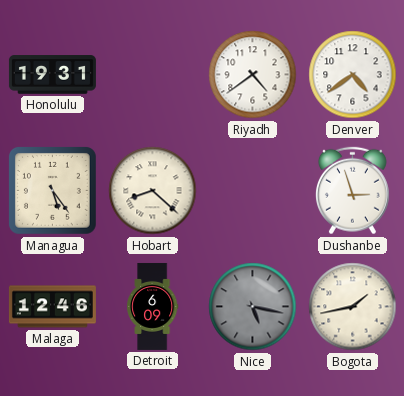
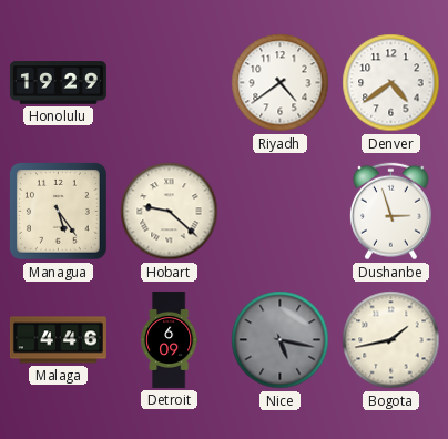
Honolulu: 19:31 -> 19:29
Hobart: 8:22 -> 9:22
Malaga: 12:46 -> 4:46
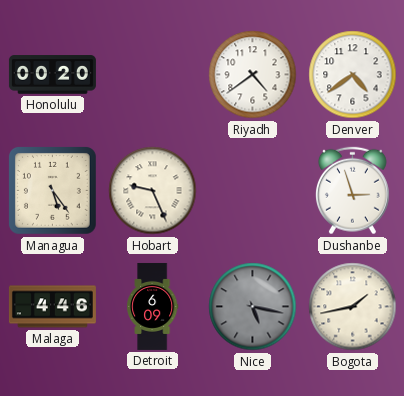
Honolulu: 19:29 -> 00:20
Hobart: 9:22 -> 9:26
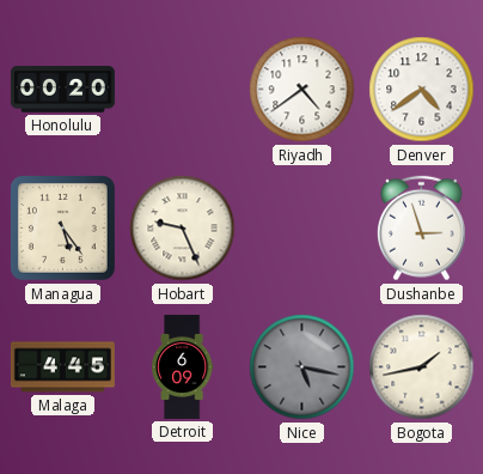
Malaga: 4:46 -> 4:45
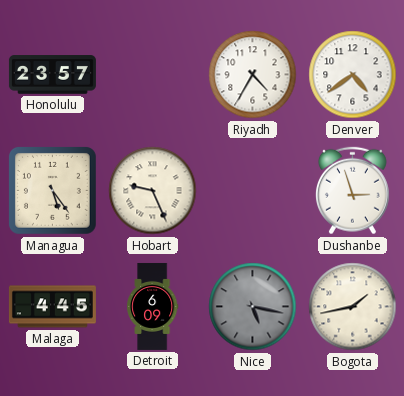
Honolulu: 00:20 -> 23:57
Riyadh: 4:39 -> 4:35
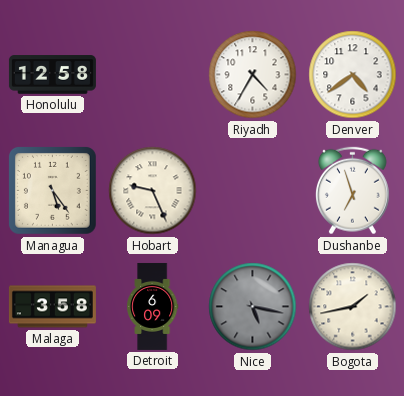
Honolulu: 23:57 -> 12:58
Dushanbe: 2:57 -> 6:57
Malaga: 4:45 -> 3:58
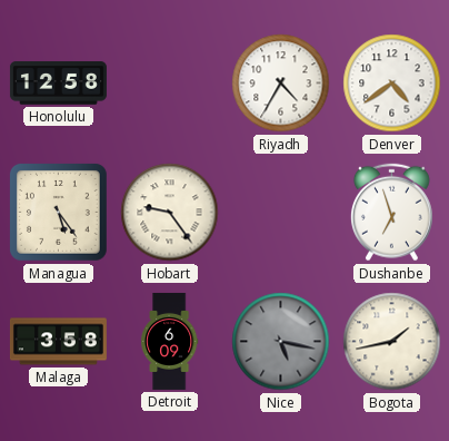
Hobart: 9:26 -> 9:24
